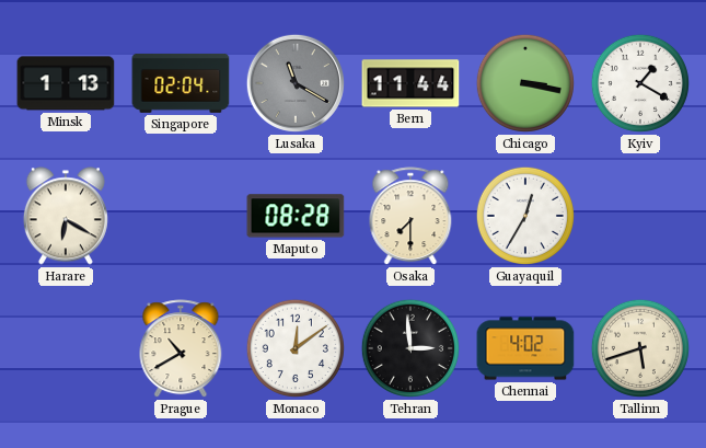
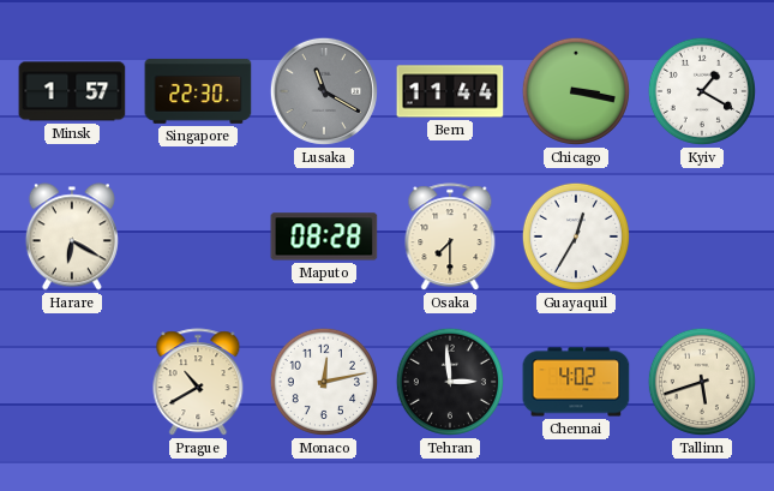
Minsk: 1:13 -> 1:57
Singapore: 02:04 -> 22:30
Monaco: 12:09 -> 12:13
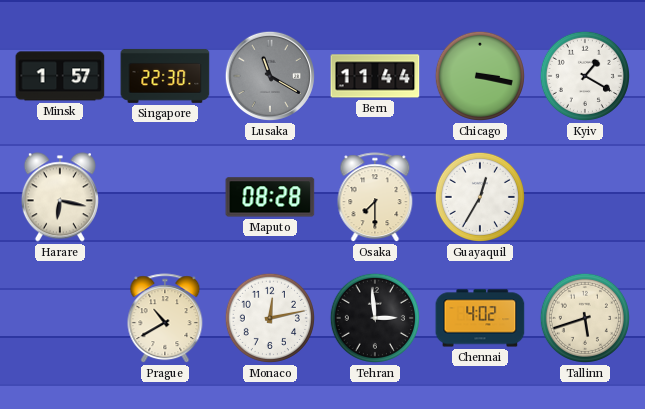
Harare: 6:20 -> 6:17
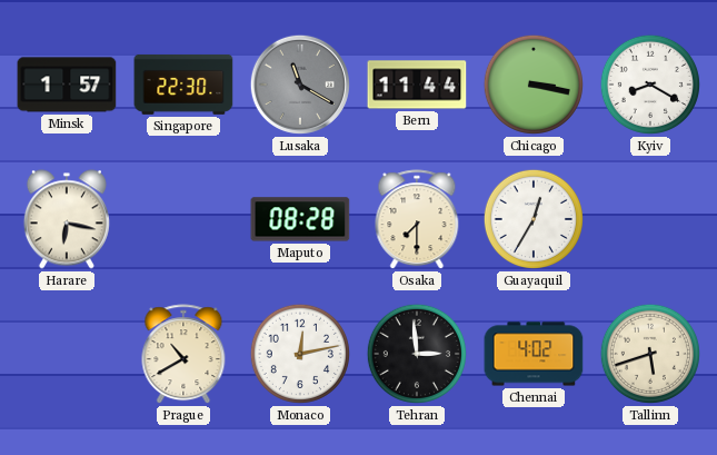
Kyiv: 1:20 -> 8:20
